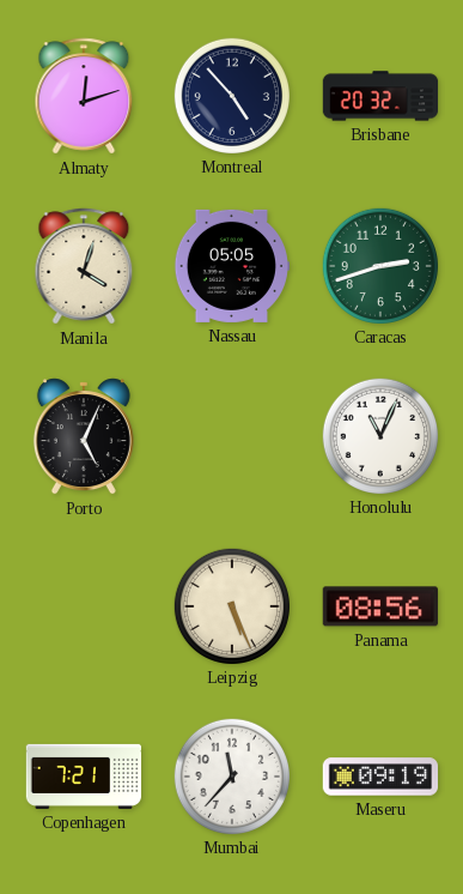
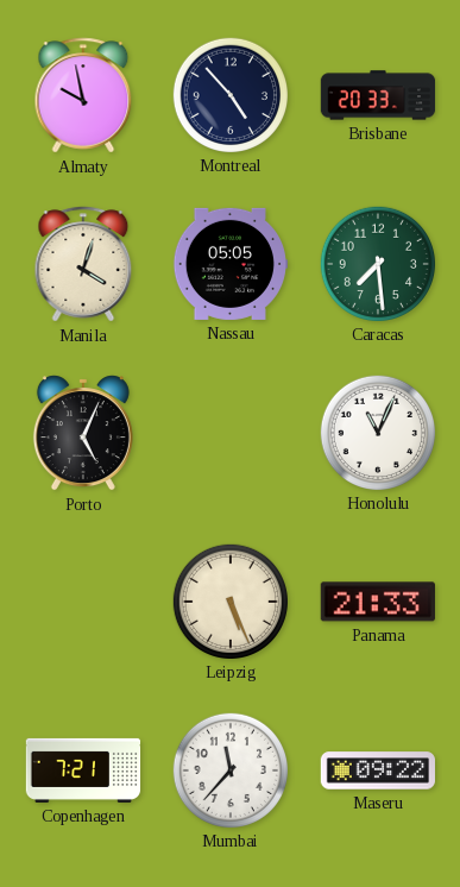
Almaty: 12:12 -> 9:58
Brisbane: 20:32 -> 20:33
Caracas: 2:42 -> 7:29
Panama: 08:56 -> 21:33
Maseru: 09:19 -> 09:22
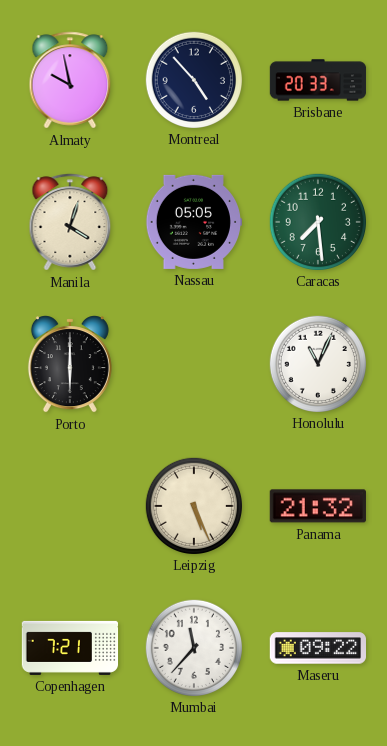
Porto: 5:04 -> 6:00
Panama: 21:33 -> 21:32
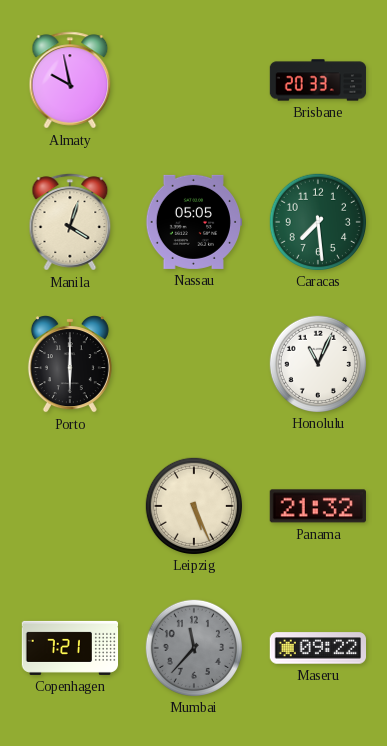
Montreal: 4:53 -> none
Mumbai dial: white -> grey
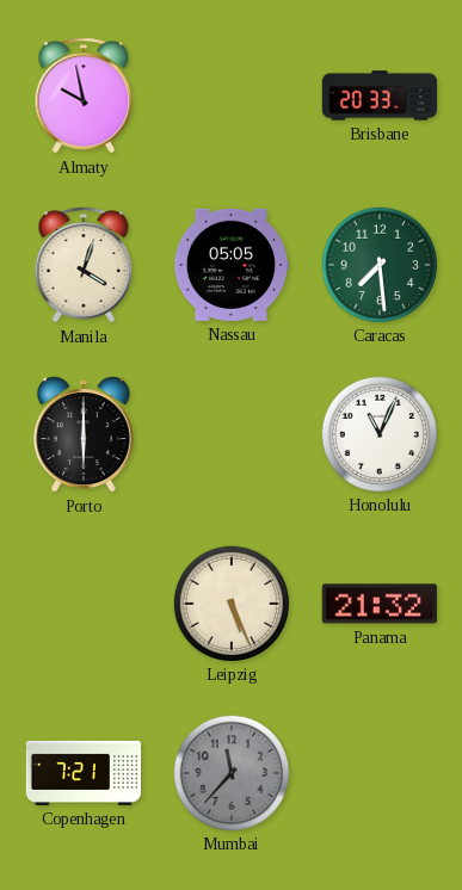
Maseru: 09:22 -> none
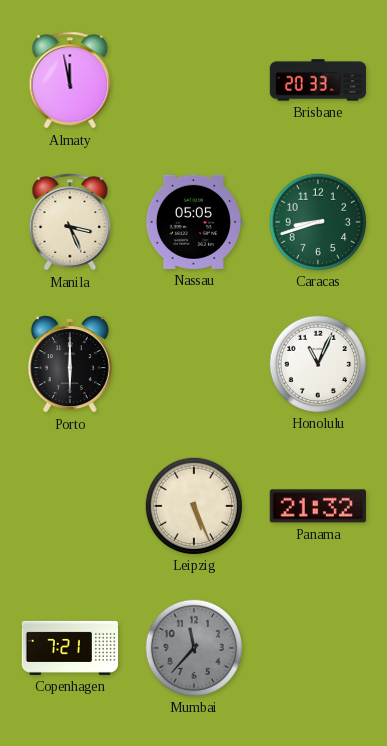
Almaty: 9:58 -> 11:58
Manila: 4:03 -> 3:26
Caracas: 7:29 -> 8:42
